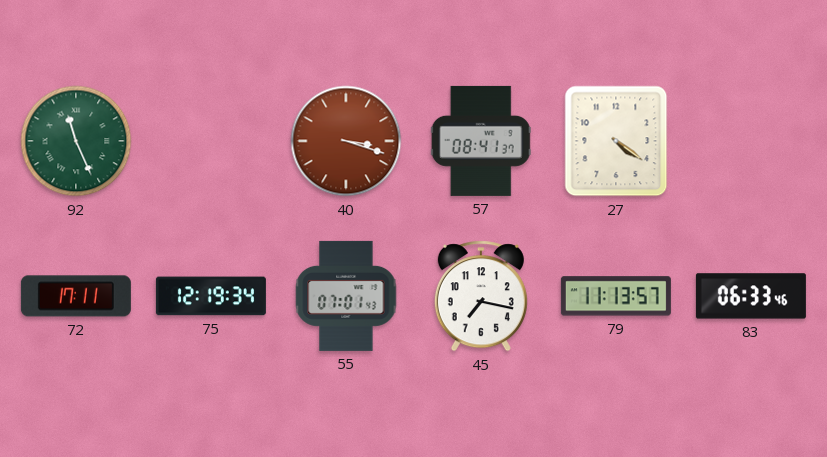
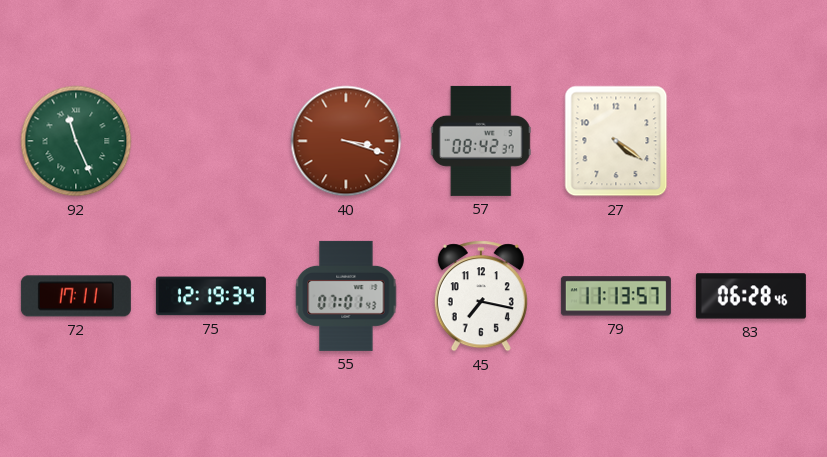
57: 08:41 -> 08:42
83: 06:33 -> 06:28
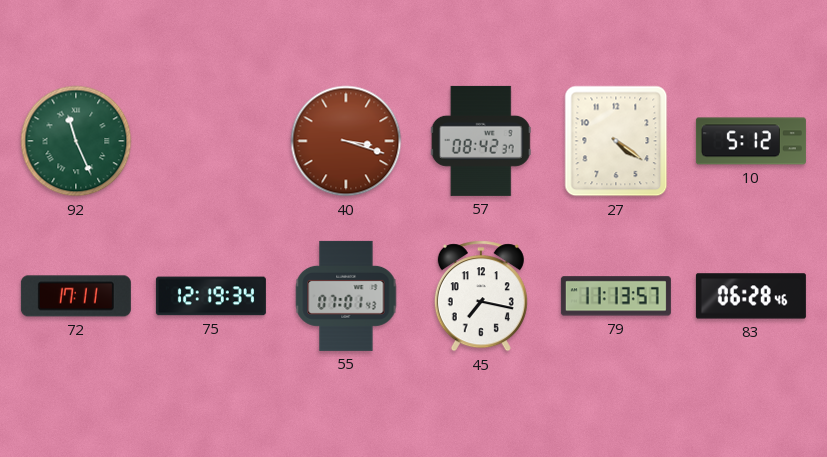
10: none -> 5:12
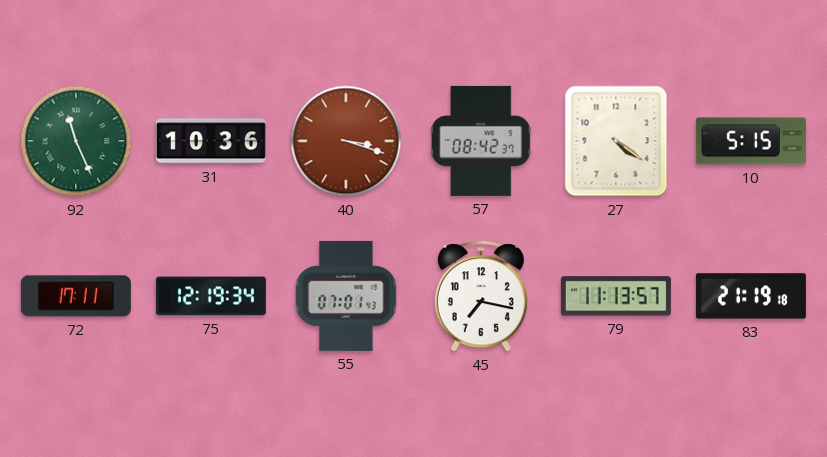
31: none -> 10:36
10: 5:12 -> 5:15
83: 06:28 -> 21:19
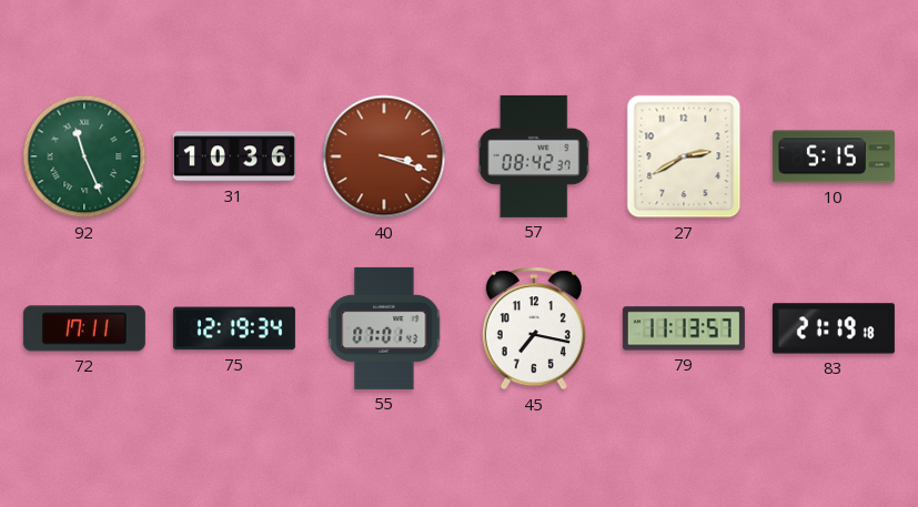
27: 4:21 -> 2:40
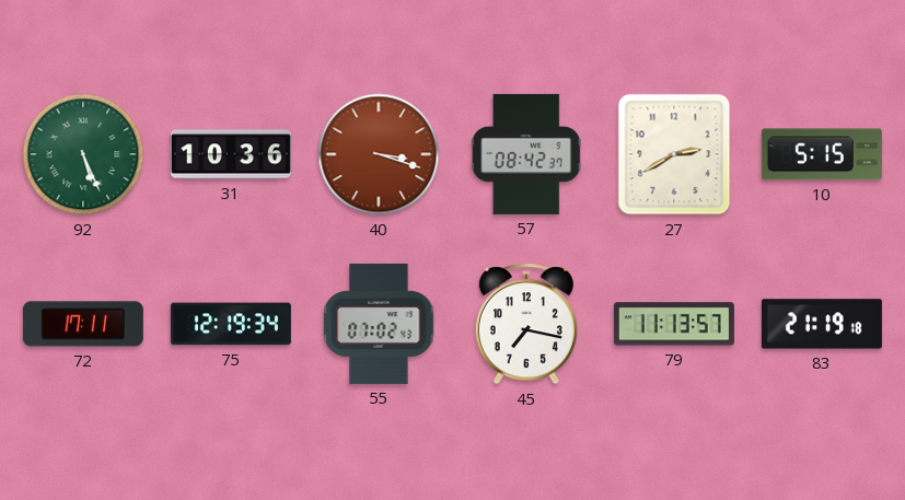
92: 11:26 -> 5:26
55: 07:01 -> 07:02
